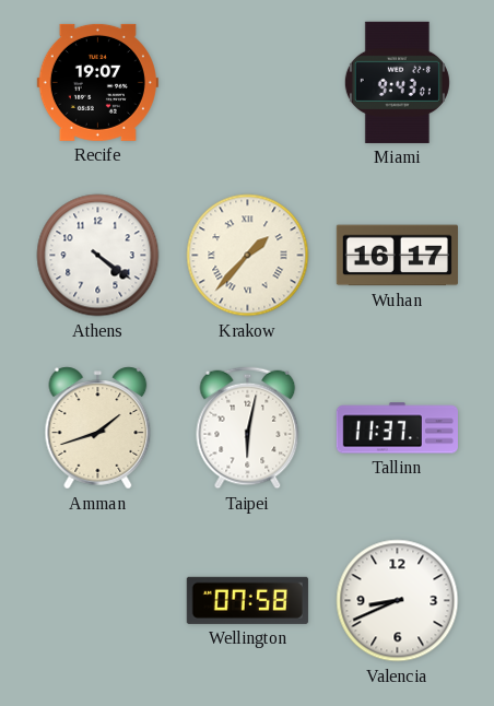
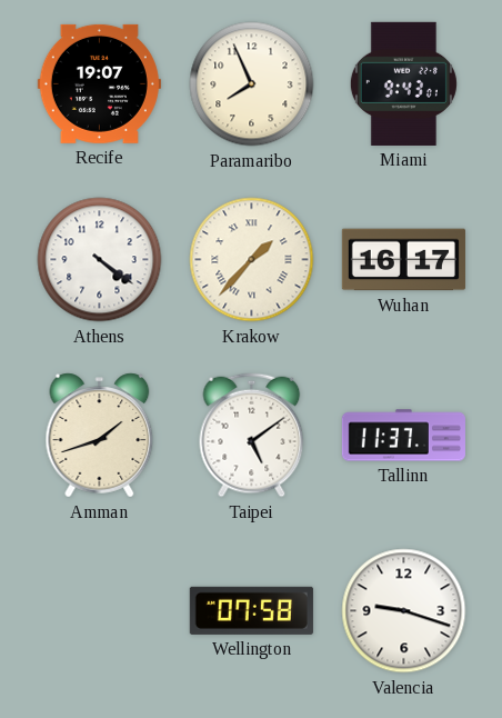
Paramaribo: none -> 7:56
Taipei: 6:02 -> 5:09
Valencia: 8:41 -> 9:18
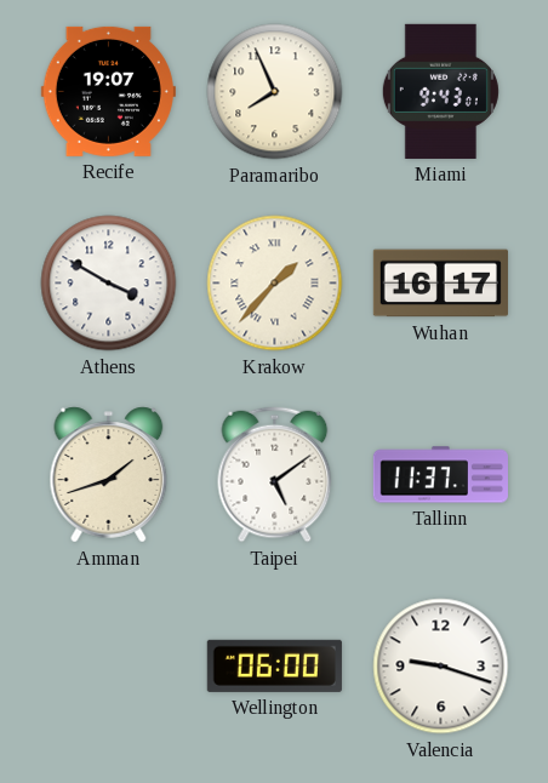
Athens: 4:21 -> 3:50
Wellington: 07:58 -> 06:00
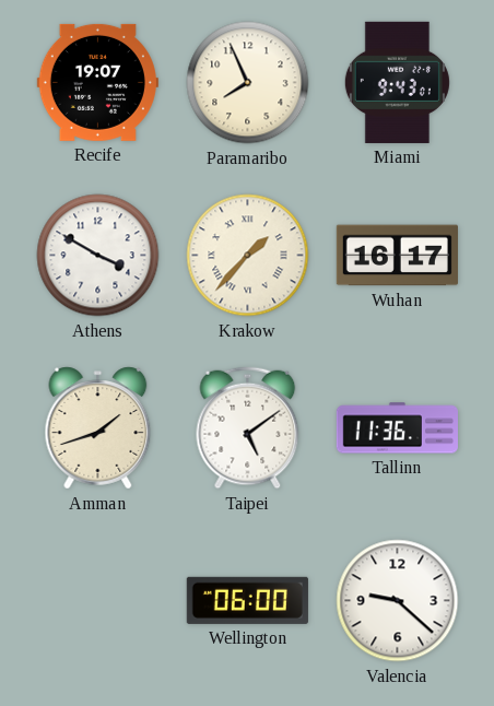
Tallinn: 11:37 -> 11:36
Valencia: 9:18 -> 9:22
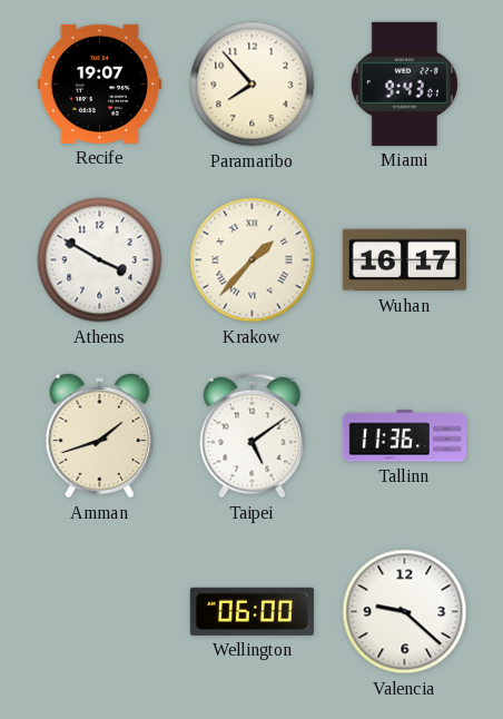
Paramaribo: 7:56 -> 7:53
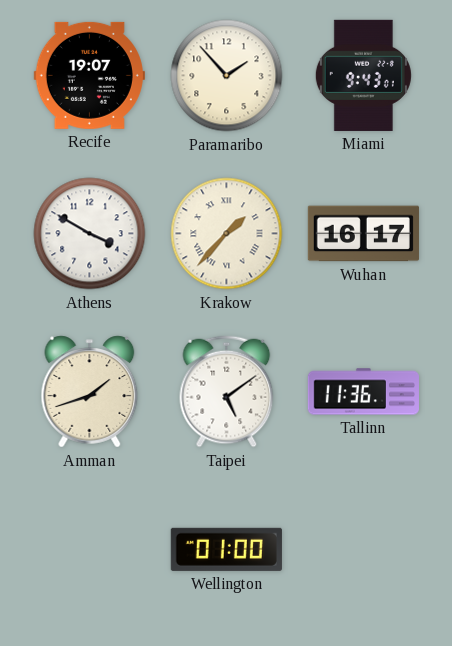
Paramaribo: 7:53 -> 1:53
Wellington: 06:00 -> 01:00
Valencia: 9:22 -> none
